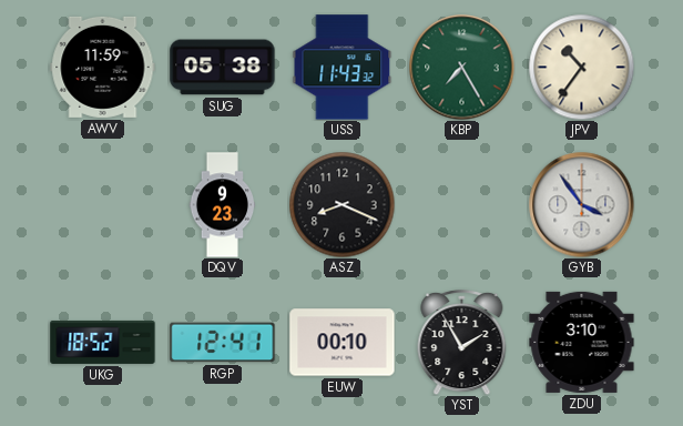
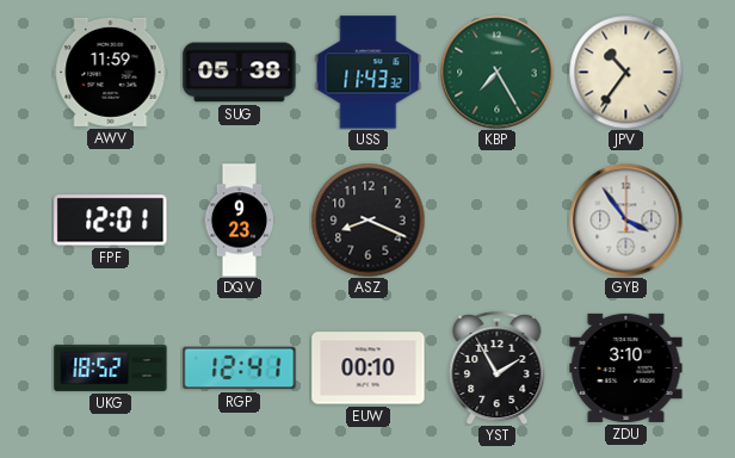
FPF: none -> 12:01
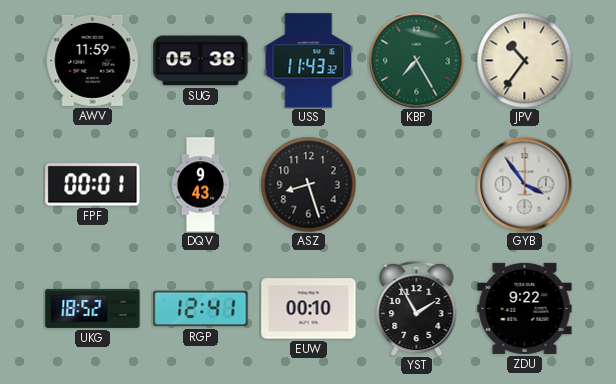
FPF: 12:01 -> 00:01
DQV: 9:23 -> 9:43
ASZ: 8:19 -> 8:27
ZDU: 3:10 -> 9:22
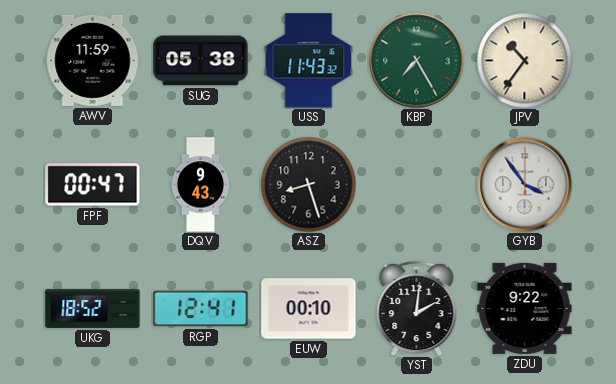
FPF: 00:01 -> 00:47
YST: 1:55 -> 2:01
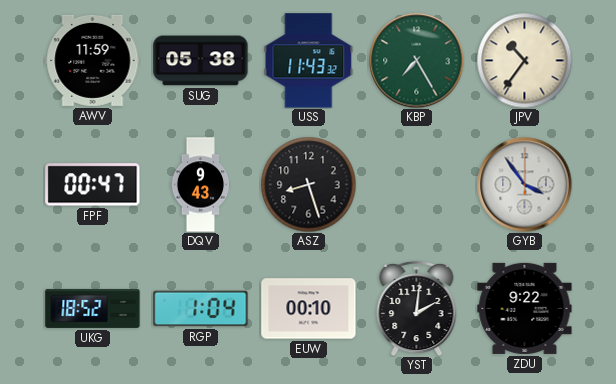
RGP: 12:41 -> 1:04
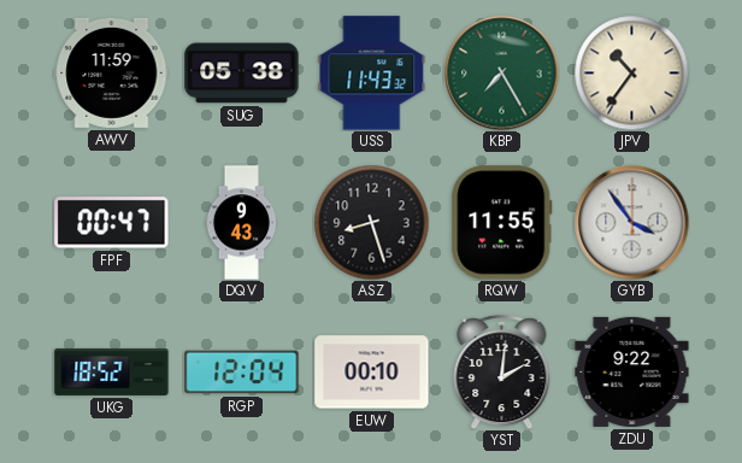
RQW: none -> 11:55
RGP: 1:04 -> 12:04
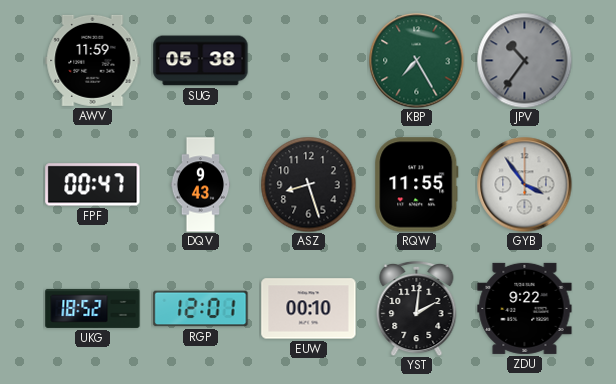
USS: 11:43 -> none
JPV dial: cream -> grey
RGP: 12:04 -> 12:01
